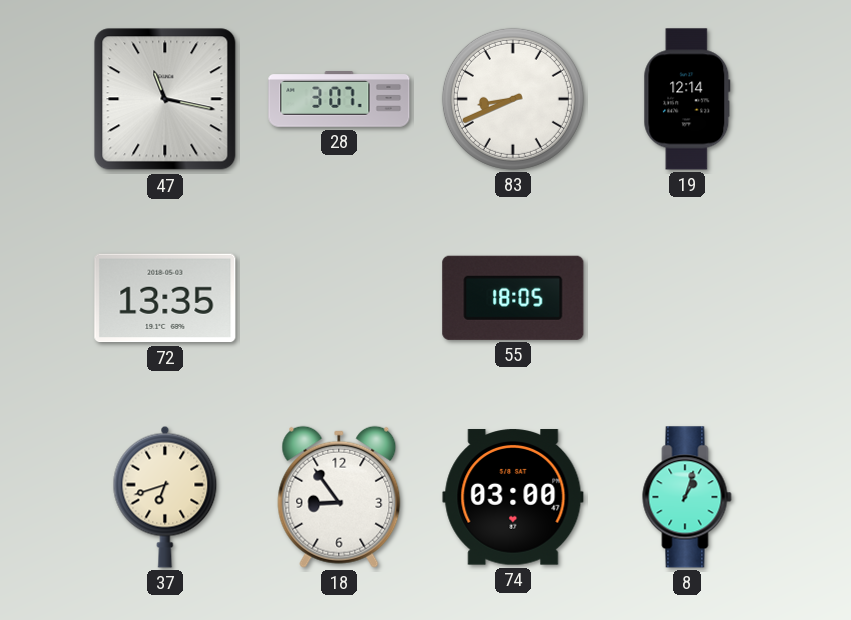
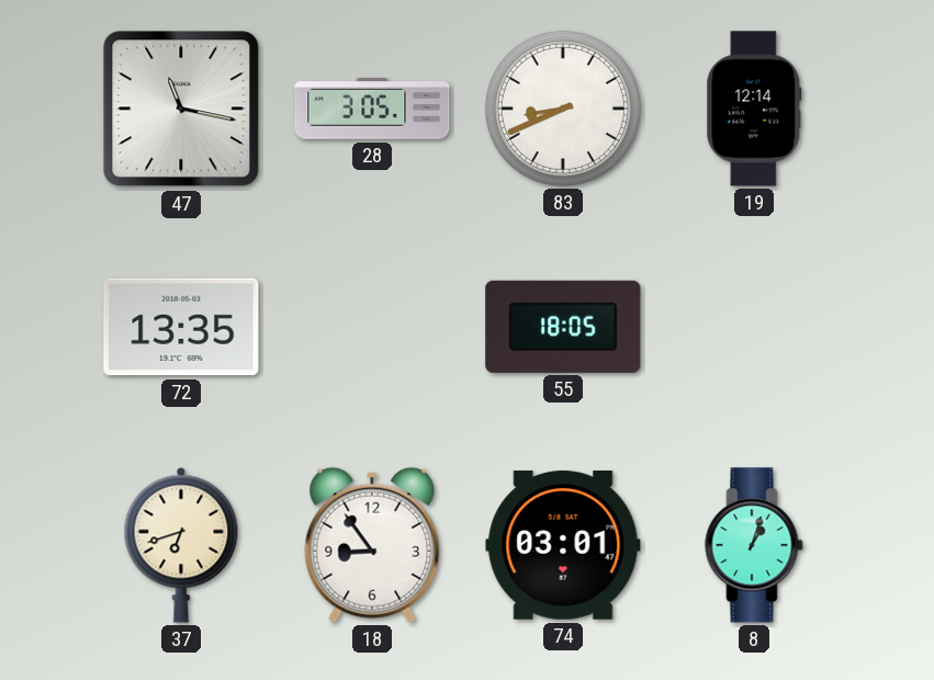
28: 3:07 -> 3:05
74: 03:00 -> 03:01
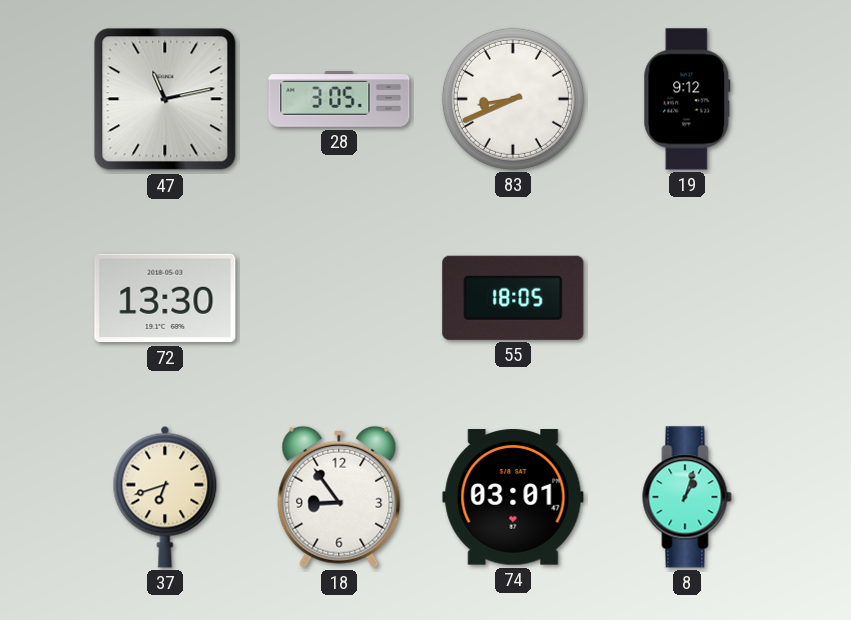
47: 11:17 -> 11:13
19: 12:14 -> 9:12
72: 13:35 -> 13:30
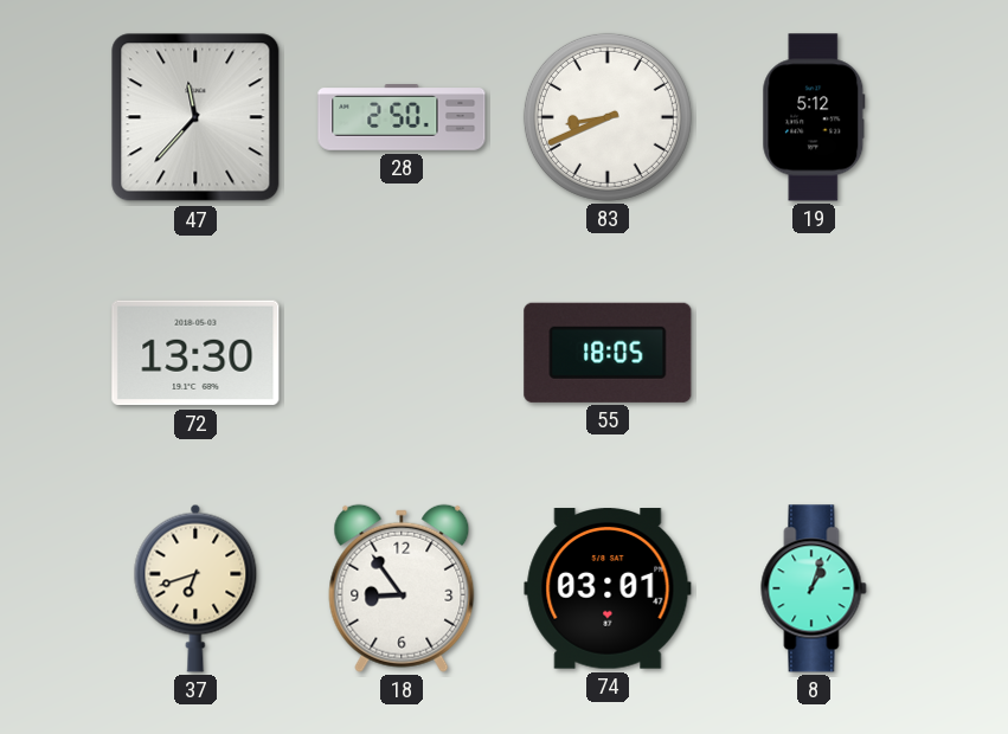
47: 11:13 -> 11:37
28: 3:05 -> 2:50
19: 9:12 -> 5:12
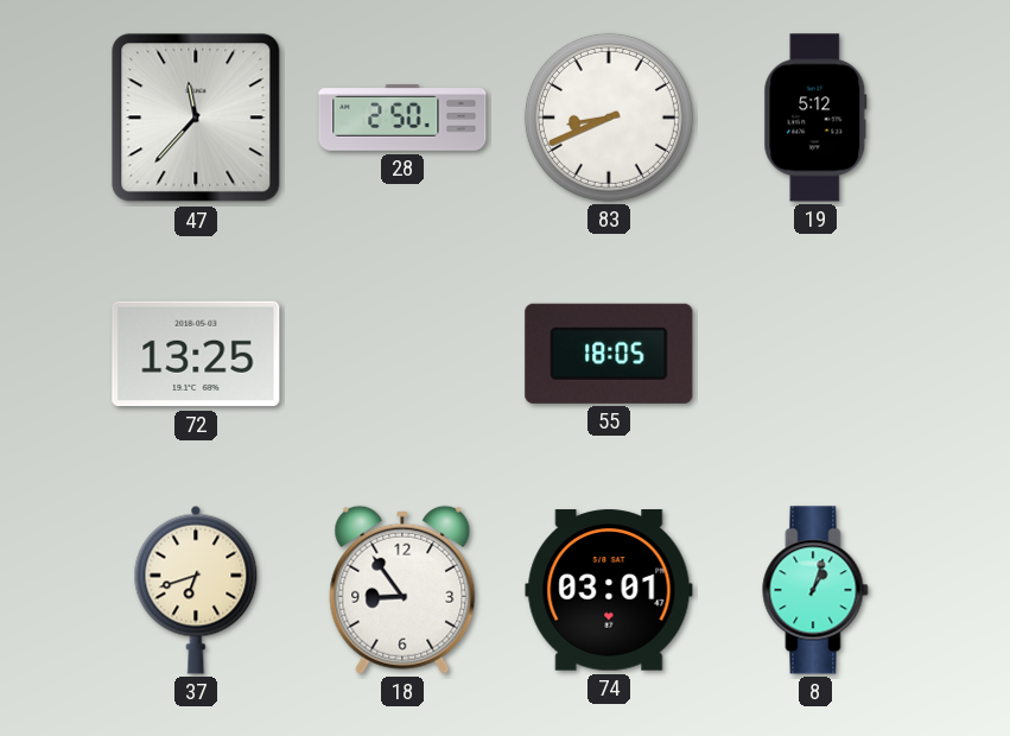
72: 13:30 -> 13:25
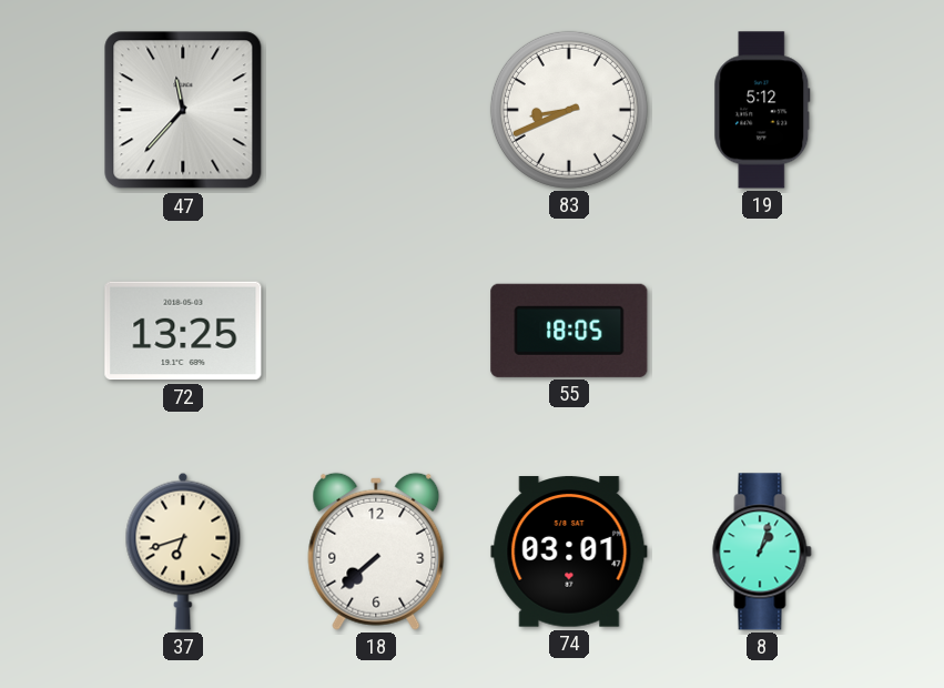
28: 2:50 -> none
18: 8:54 -> 7:38
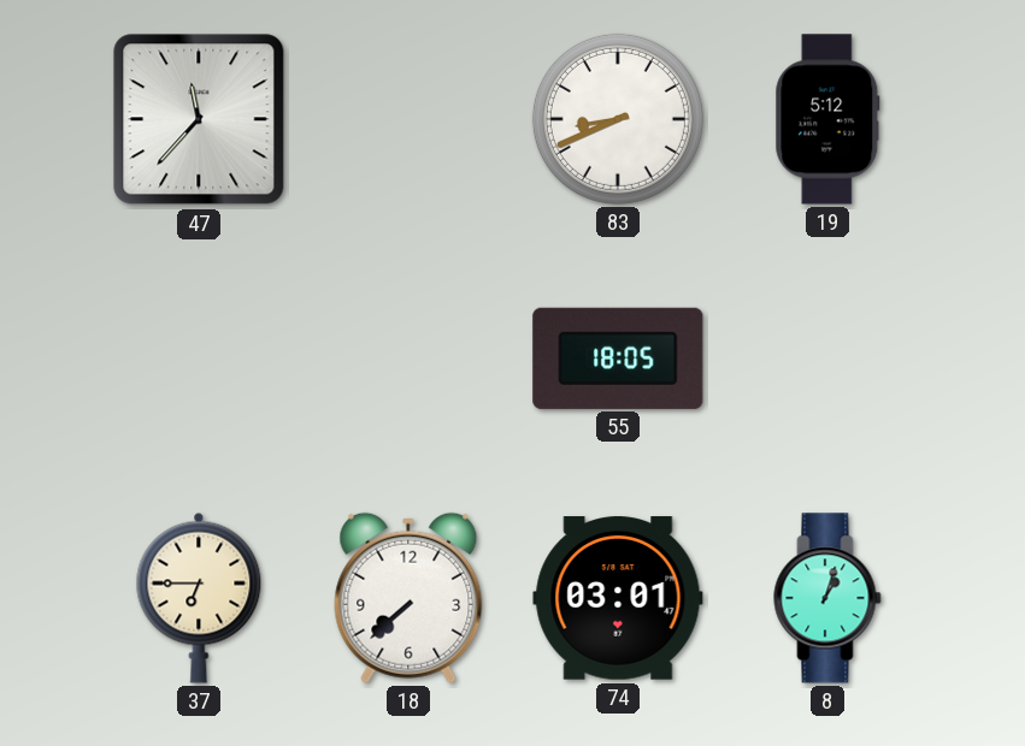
72: 13:25 -> none
37: 6:42 -> 6:45
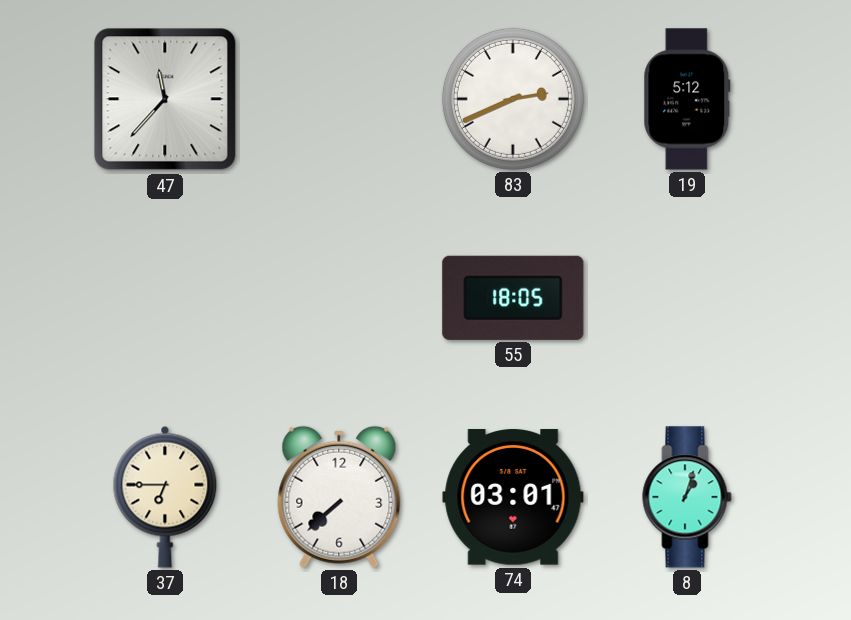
83: 8:41 -> 2:41
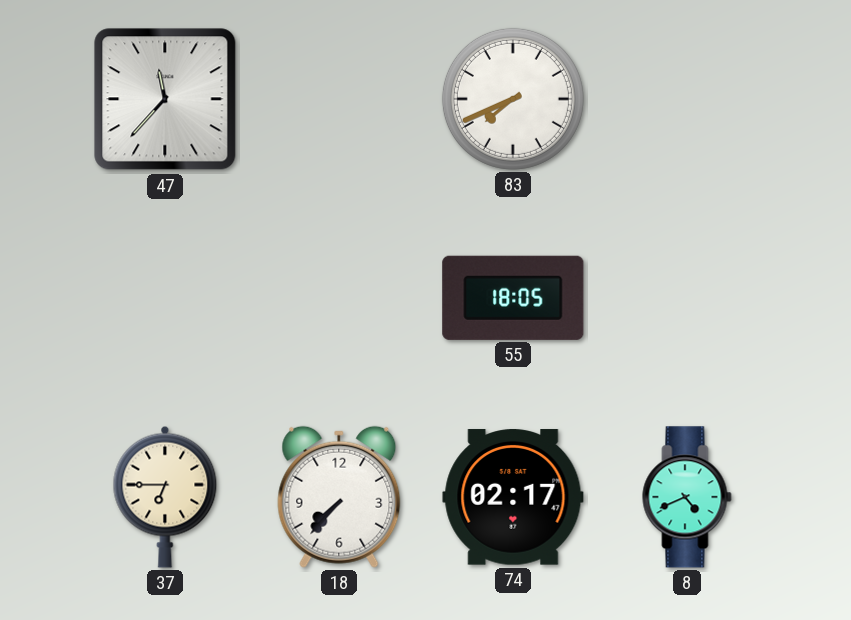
83: 2:41 -> 7:41
19: 5:12 -> none
18: 7:38 -> 7:37
74: 03:01 -> 02:17
8: 1:03 -> 4:41
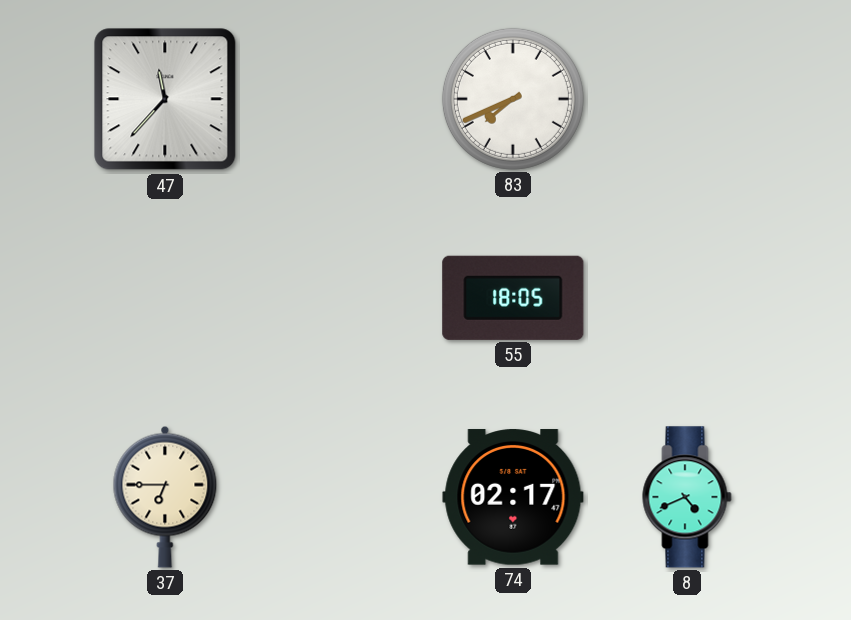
18: 7:37 -> none
